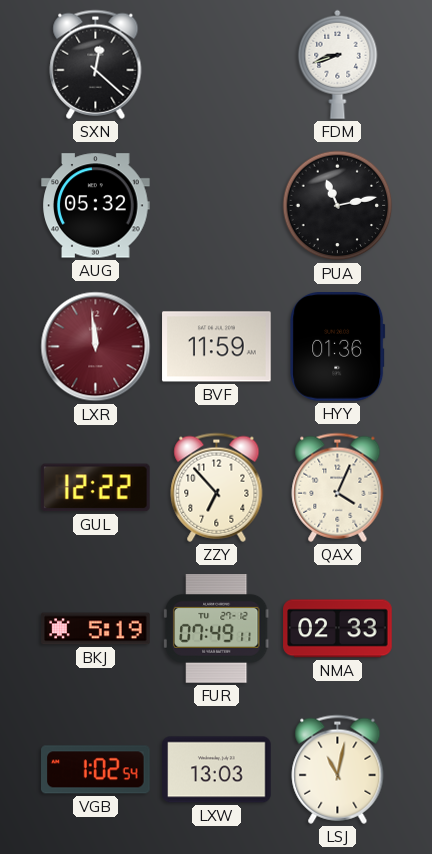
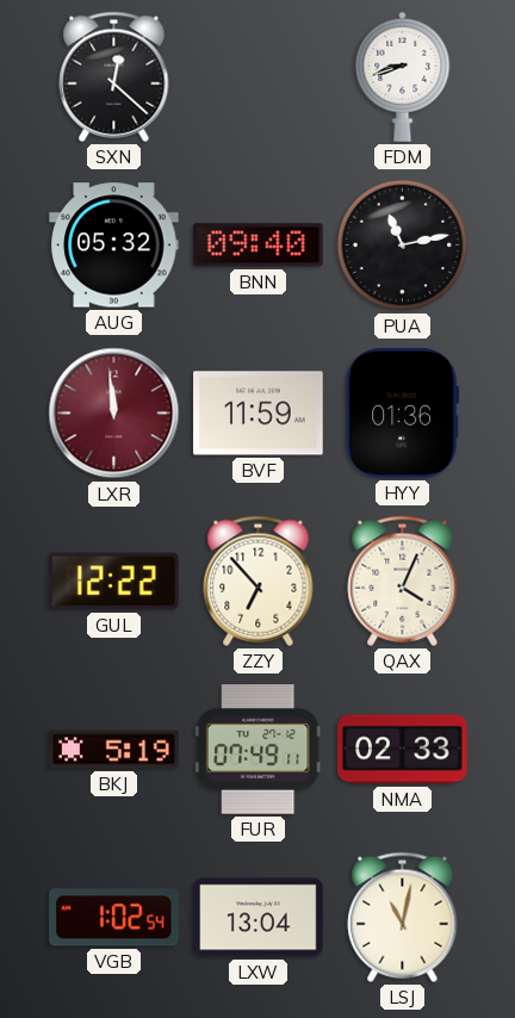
BNN: none -> 09:40
LXW: 13:03 -> 13:04
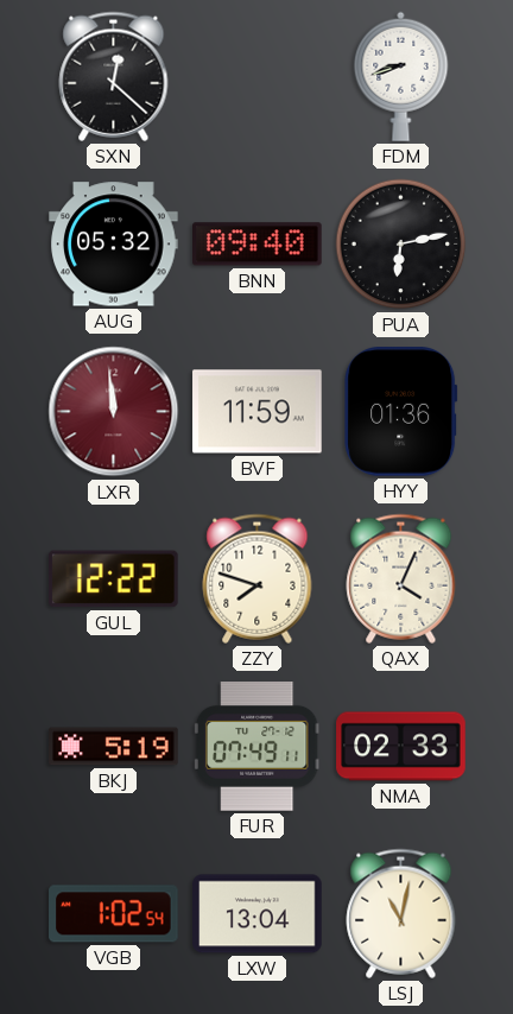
PUA: 11:13 -> 6:13
ZZY: 6:53 -> 7:48
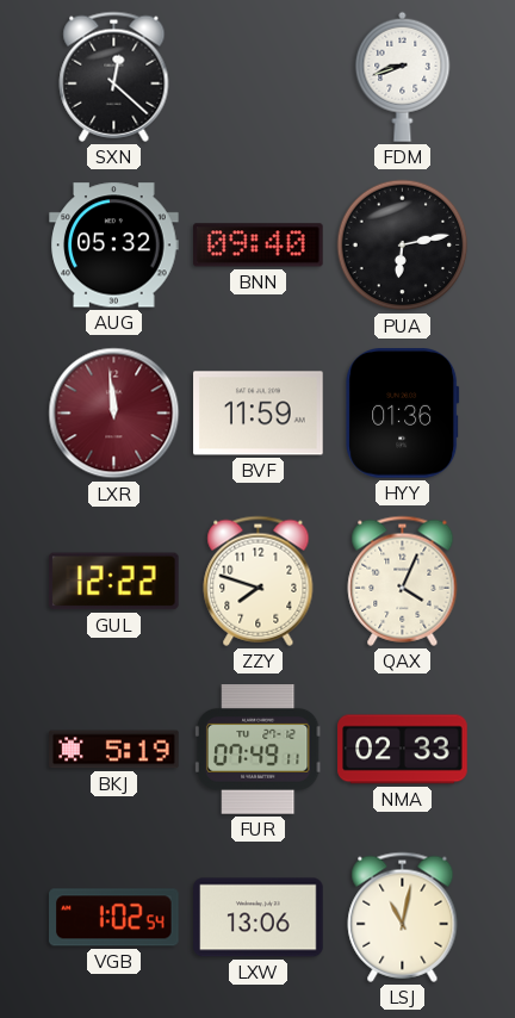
LXW: 13:04 -> 13:06
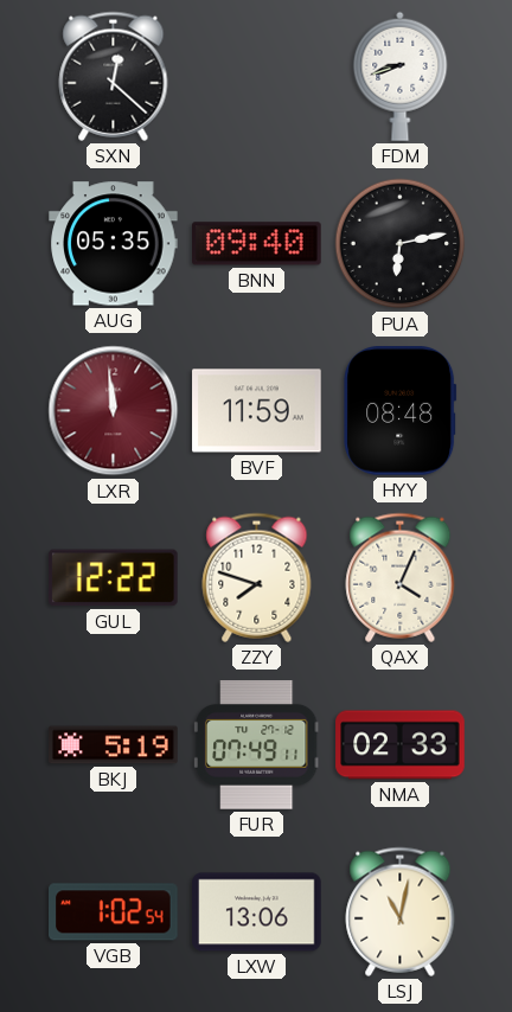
AUG: 05:32 -> 05:35
HYY: 01:36 -> 08:48
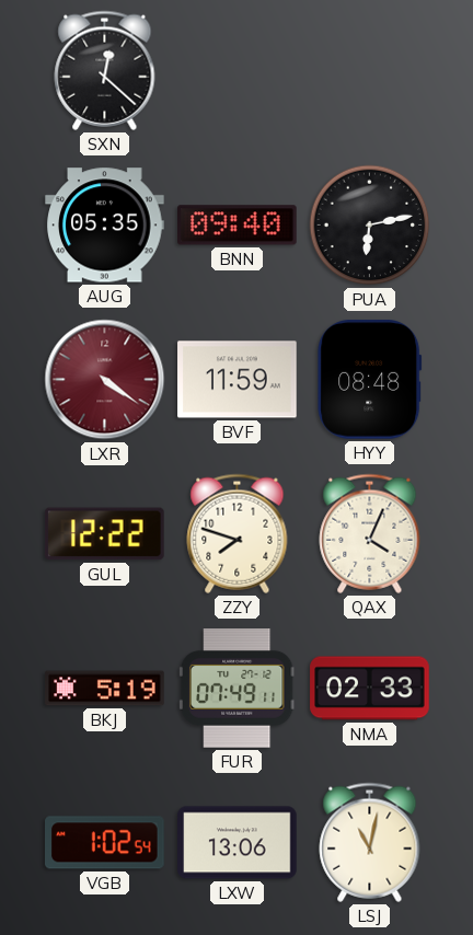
FDM: 8:42 -> none
LXR: 11:59 -> 4:21
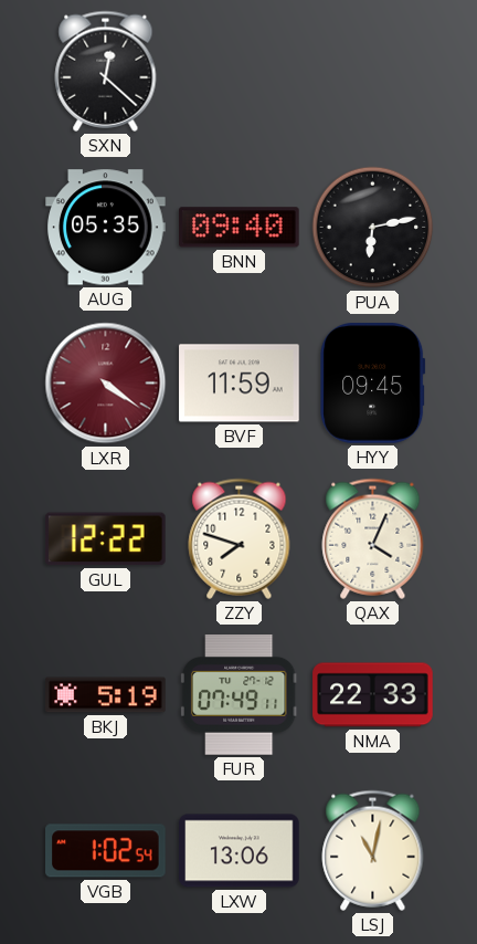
HYY: 08:48 -> 09:45
NMA: 02:33 -> 22:33
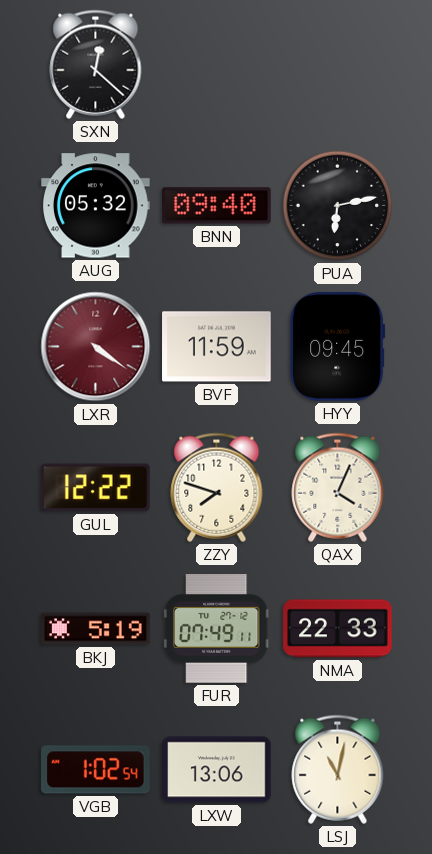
AUG: 05:35 -> 05:32
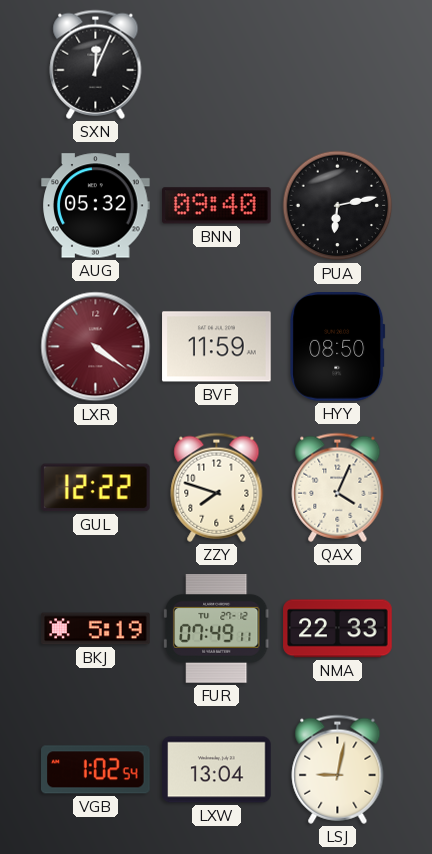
SXN: 12:22 -> 12:04
HYY: 09:45 -> 08:50
LXW: 13:06 -> 13:04
LSJ: 11:02 -> 9:02
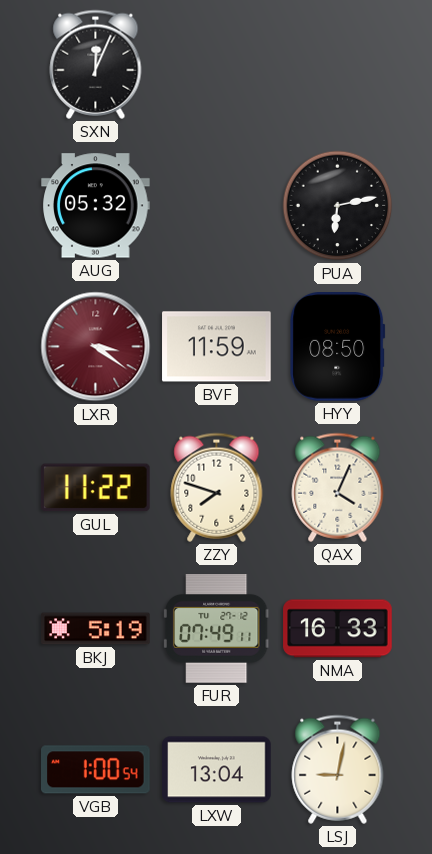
BNN: 09:40 -> none
LXR: 4:21 -> 3:21
GUL: 12:22 -> 11:22
NMA: 22:33 -> 16:33
VGB: 1:02 -> 1:00
